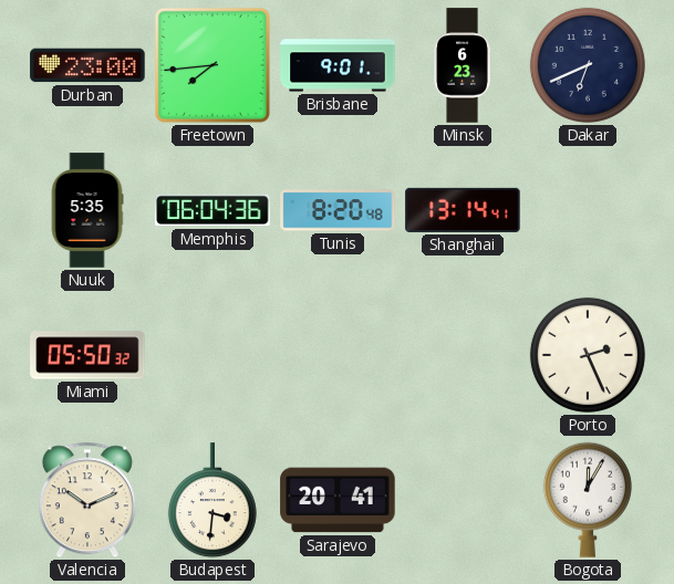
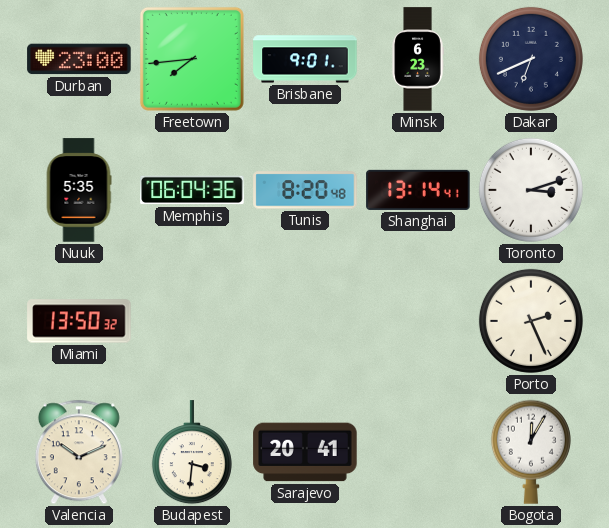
Toronto: none -> 3:12
Miami: 05:50 -> 13:50
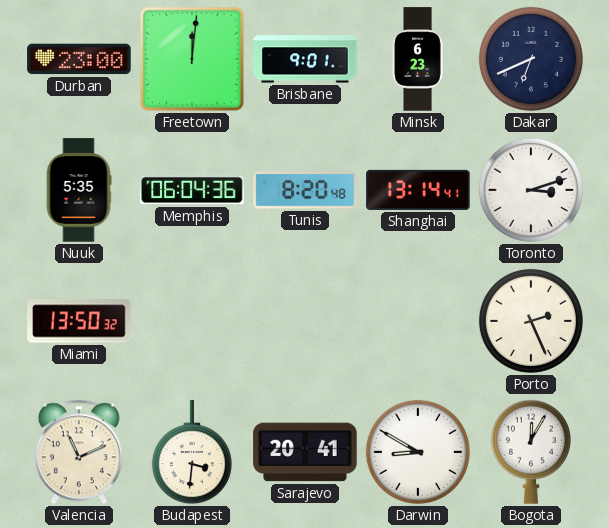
Freetown: 7:44 -> 12:01
Valencia: 10:11 -> 11:11
Darwin: none -> 8:50
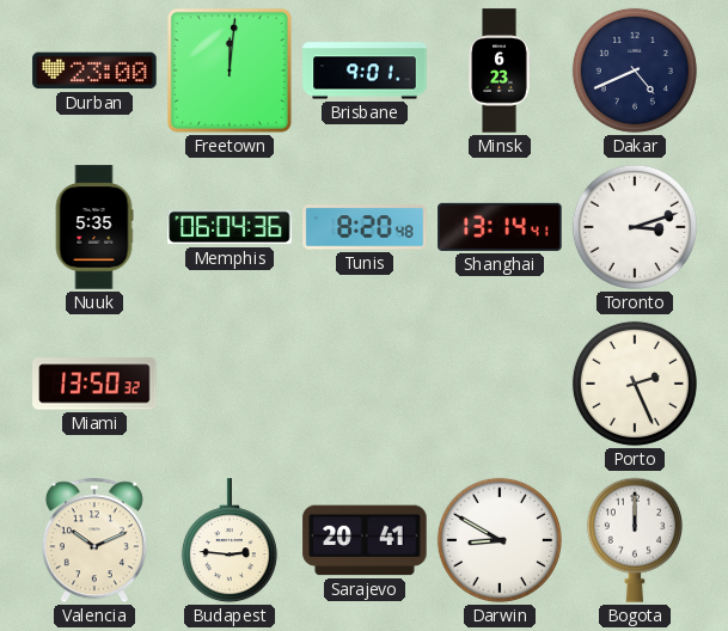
Dakar: 6:41 -> 4:41
Valencia: 11:11 -> 10:11
Budapest: 3:31 -> 2:46
Bogota: 12:05 -> 12:00
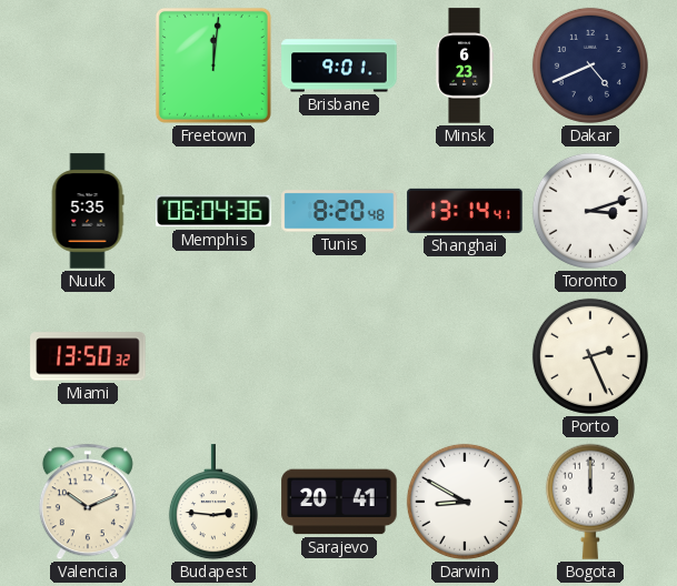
Durban: 23:00 -> none
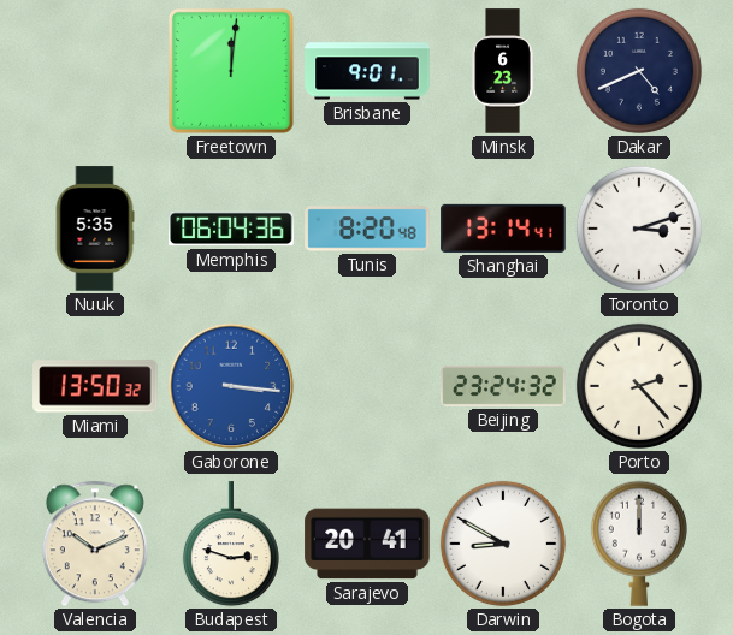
Gaborone: none -> 3:16
Beijing: none -> 23:24
Porto: 2:26 -> 2:23
Budapest: 2:46 -> 2:48
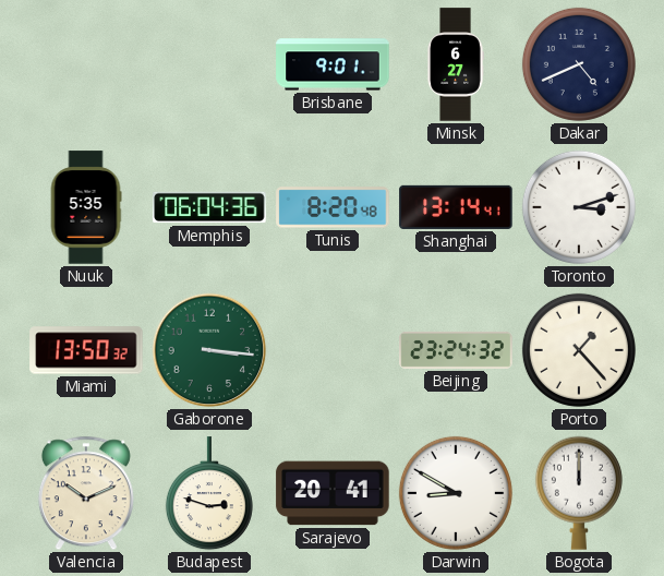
Freetown: 12:01 -> none
Minsk: 6:23 -> 6:27
Gaborone dial: blue -> green
Porto: 2:23 -> 1:23
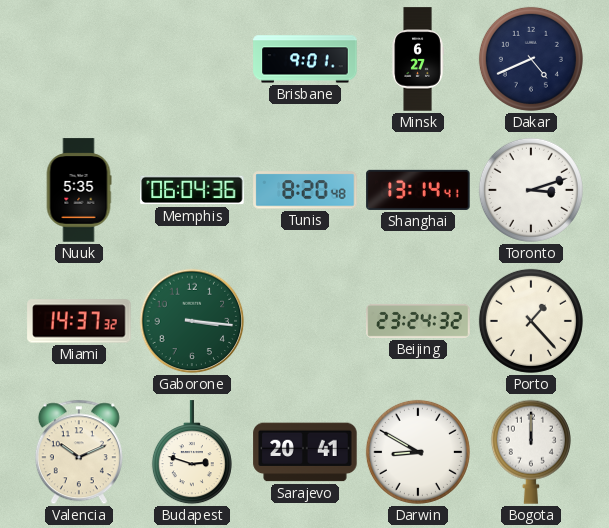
Miami: 13:50 -> 14:37
